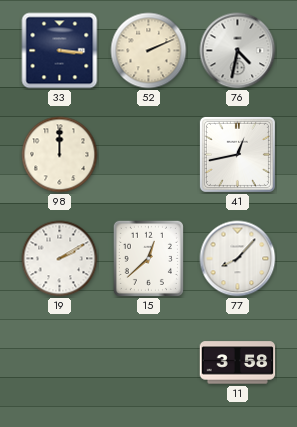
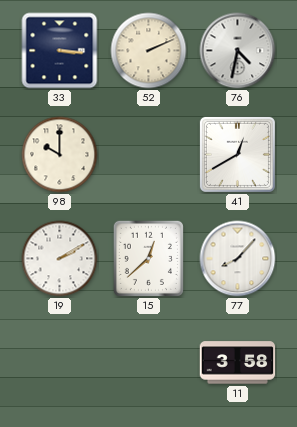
98: 12:00 -> 10:00
41: 12:43 -> 12:40
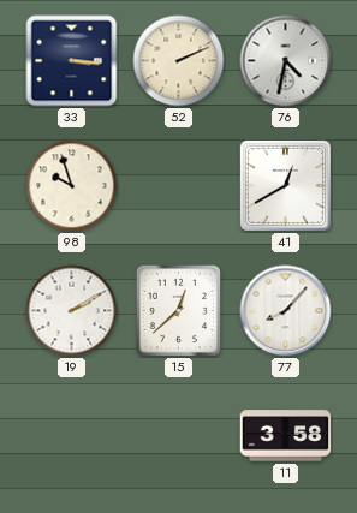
98: 10:00 -> 9:57
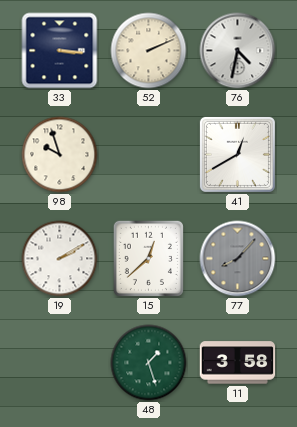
77 dial: white -> grey
48: none -> 1:27
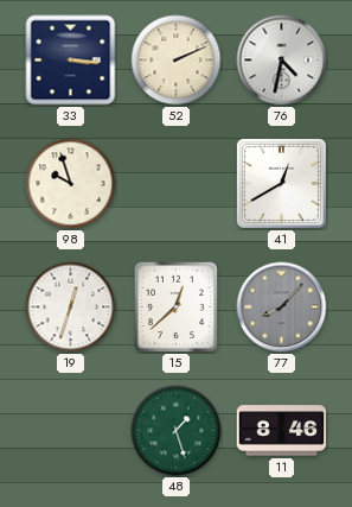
19: 2:10 -> 12:33
11: 3:58 -> 8:46
